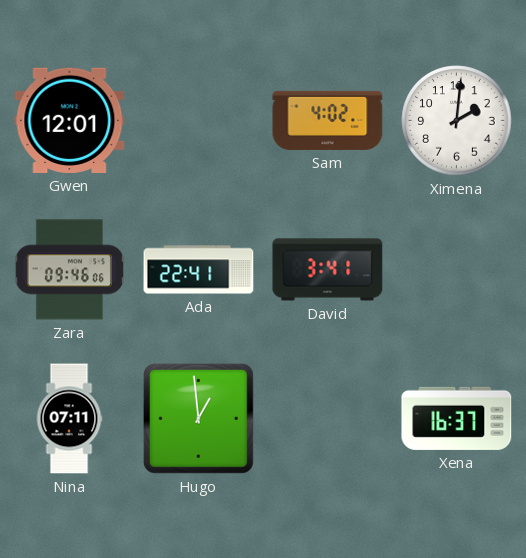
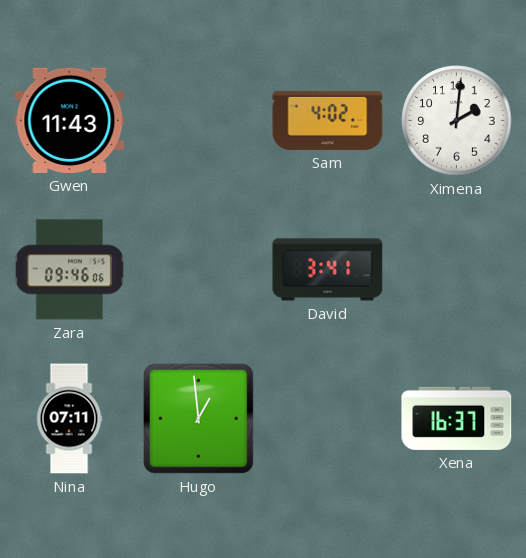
Gwen: 12:01 -> 11:43
Ada: 22:41 -> none
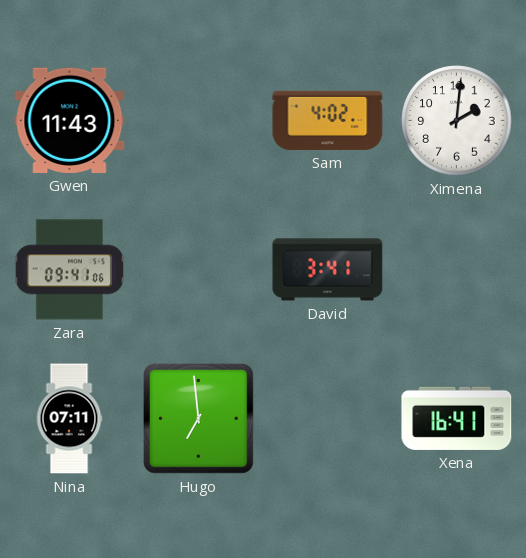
Zara: 09:46 -> 09:41
Hugo: 12:59 -> 6:59
Xena: 16:37 -> 16:41
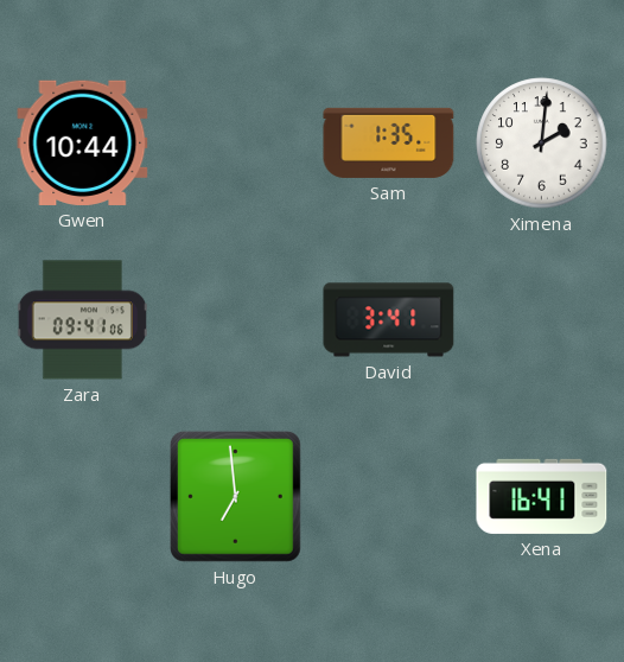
Gwen: 11:43 -> 10:44
Sam: 4:02 -> 1:35
Nina: 07:11 -> none
